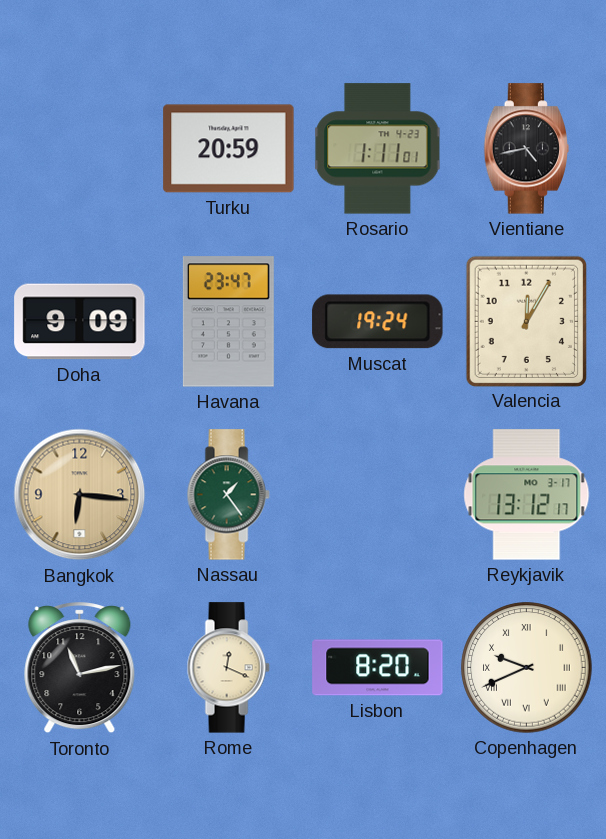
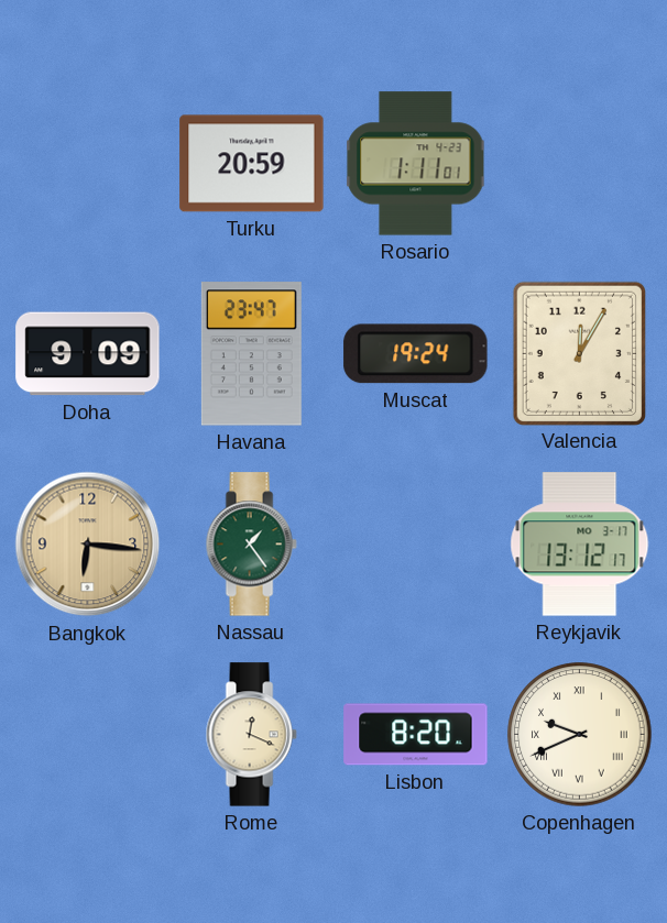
Vientiane: 4:43 -> none
Toronto: 11:13 -> none
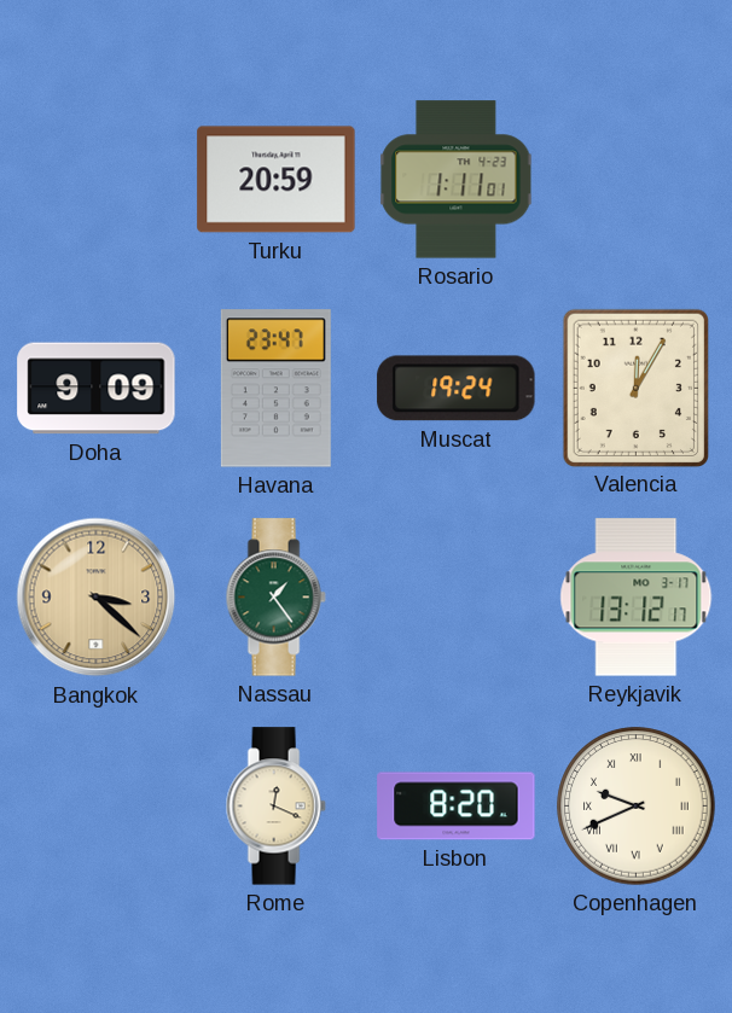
Bangkok: 6:16 -> 3:22
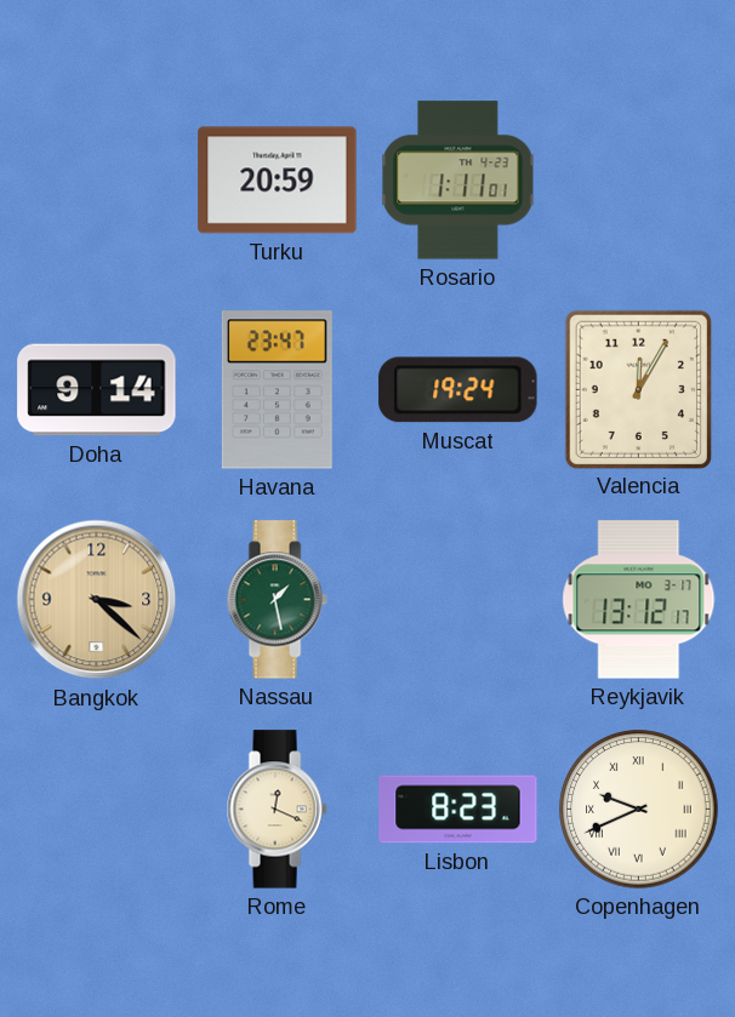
Doha: 9:09 -> 9:14
Nassau: 1:24 -> 1:28
Lisbon: 8:20 -> 8:23
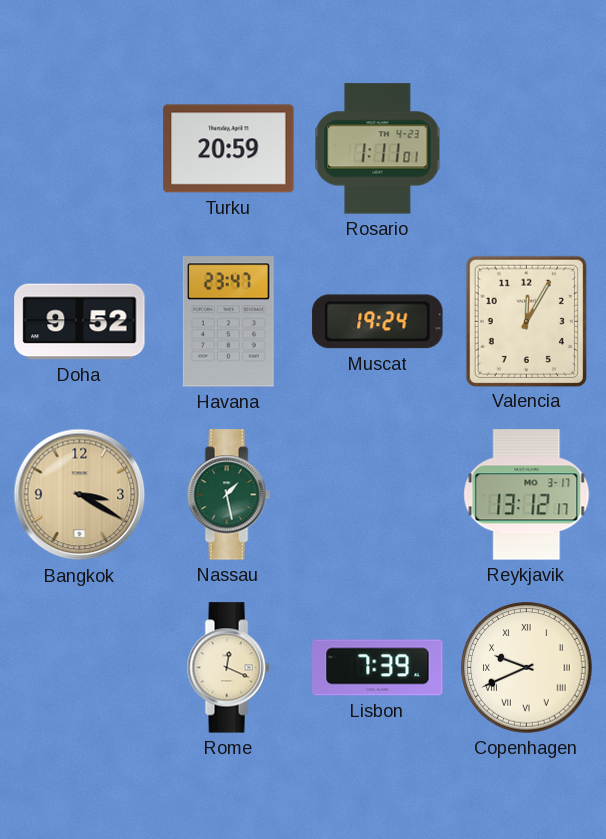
Doha: 9:14 -> 9:52
Bangkok: 3:22 -> 3:20
Lisbon: 8:23 -> 7:39
